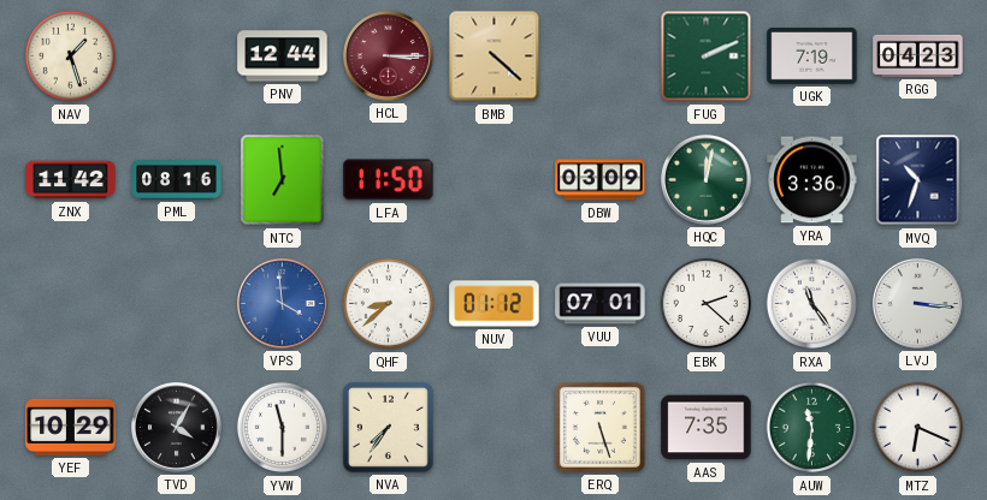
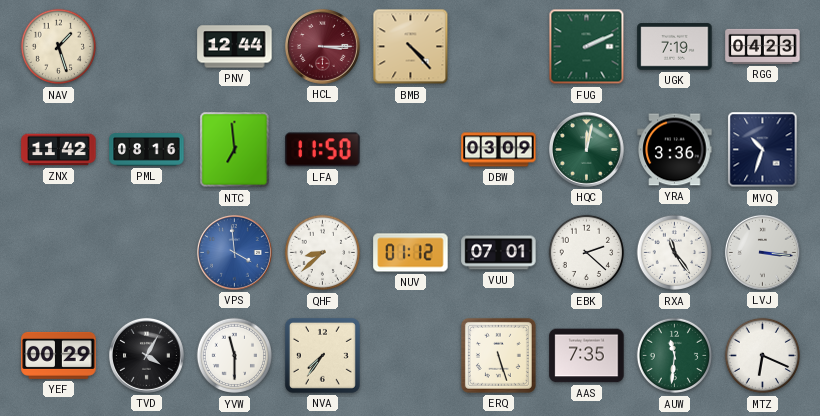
BMB: 4:22 -> 4:23
YEF: 10:29 -> 00:29
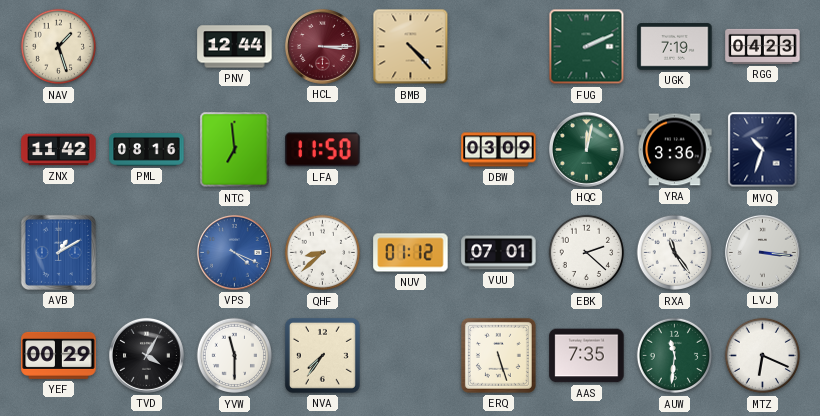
AVB: none -> 1:10
VPS: 3:59 -> 4:19
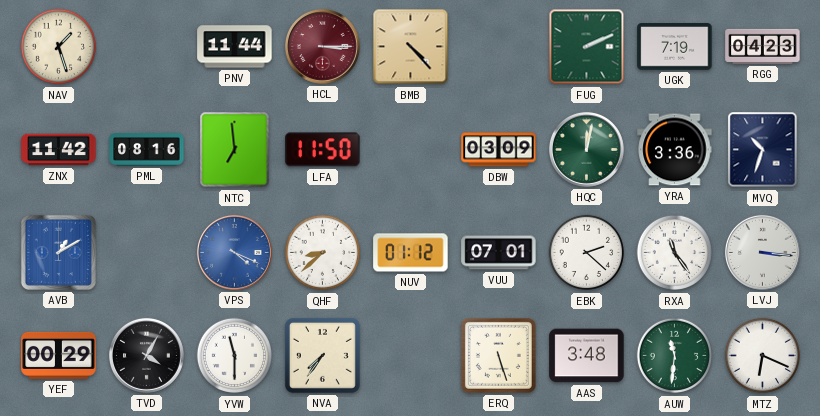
PNV: 12:44 -> 11:44
AAS: 7:35 -> 3:48
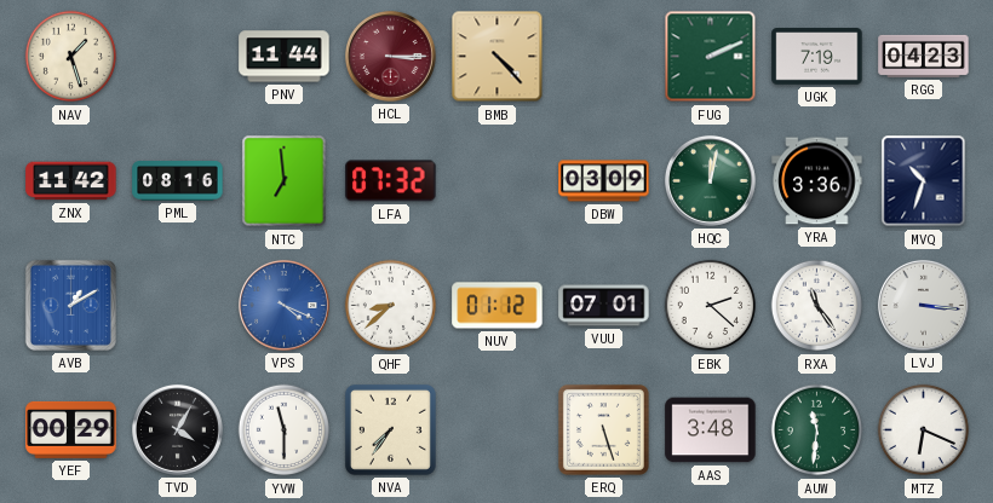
LFA: 11:50 -> 07:32
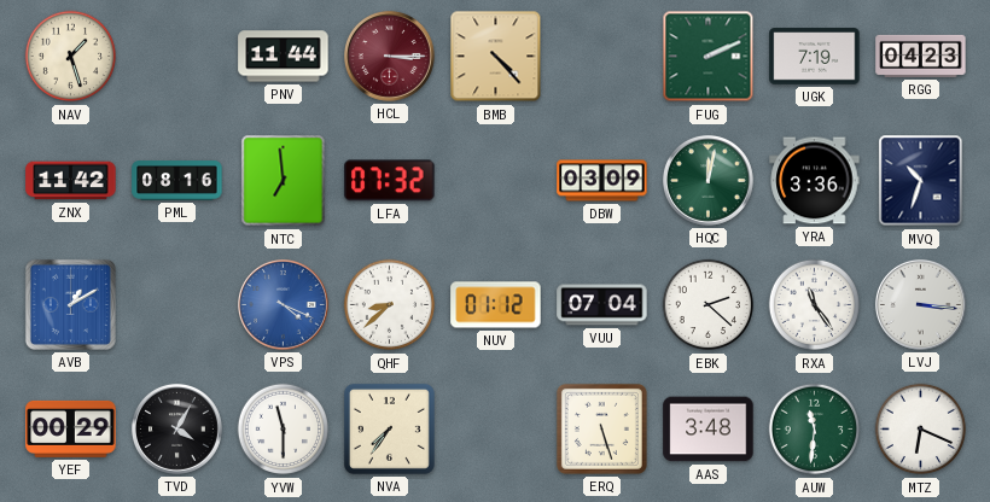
VUU: 07:01 -> 07:04
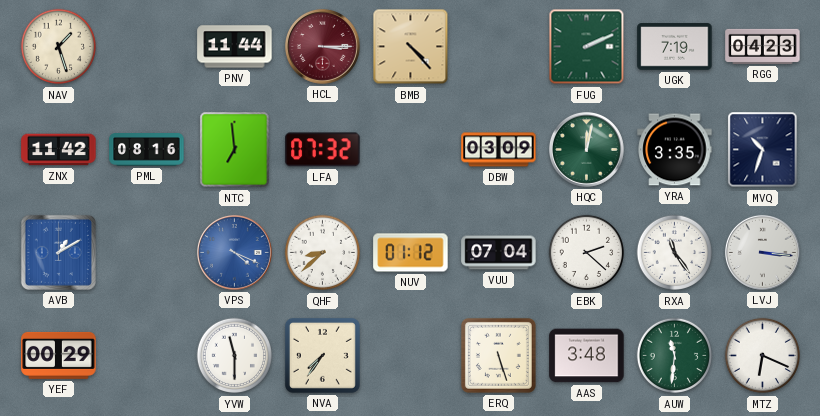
YRA: 3:36 -> 3:35
TVD: 4:05 -> none
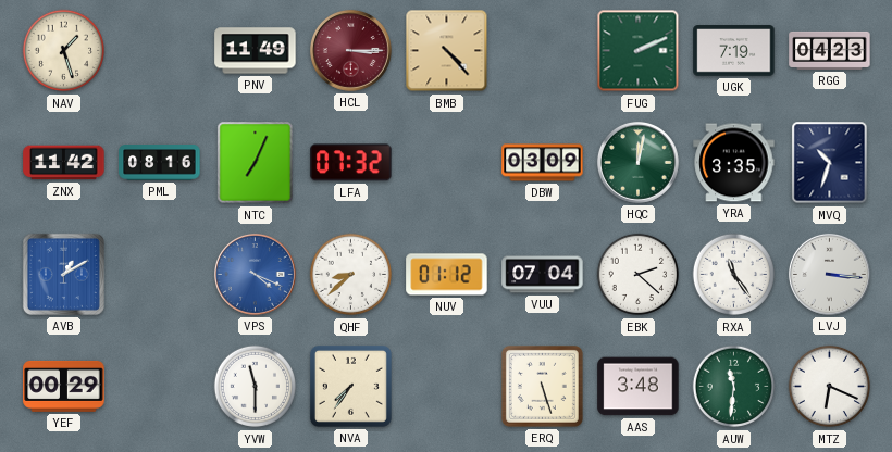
PNV: 11:44 -> 11:49
NTC: 6:59 -> 7:04
